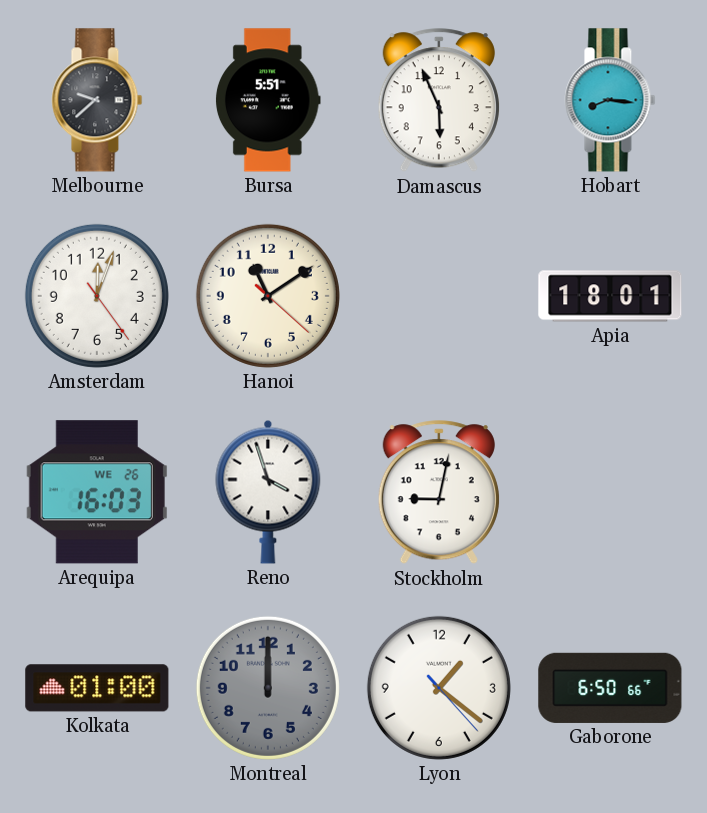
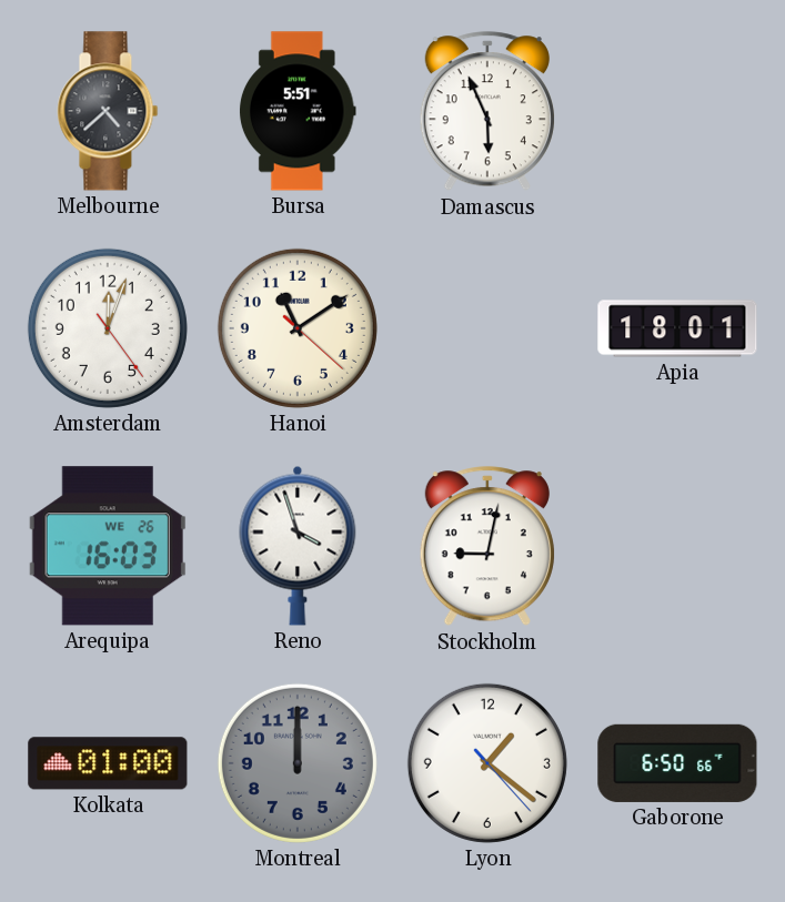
Melbourne: 9:38 -> 4:38
Hobart: 8:16 -> none
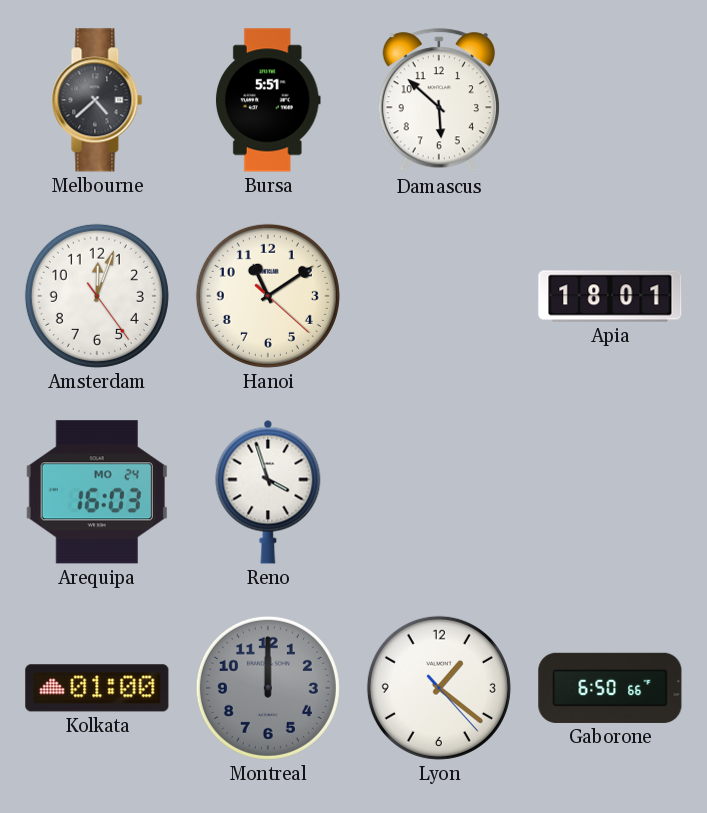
Damascus: 5:56 -> 5:52
Arequipa date: WE 26 -> MO 24
Stockholm: 9:02 -> none
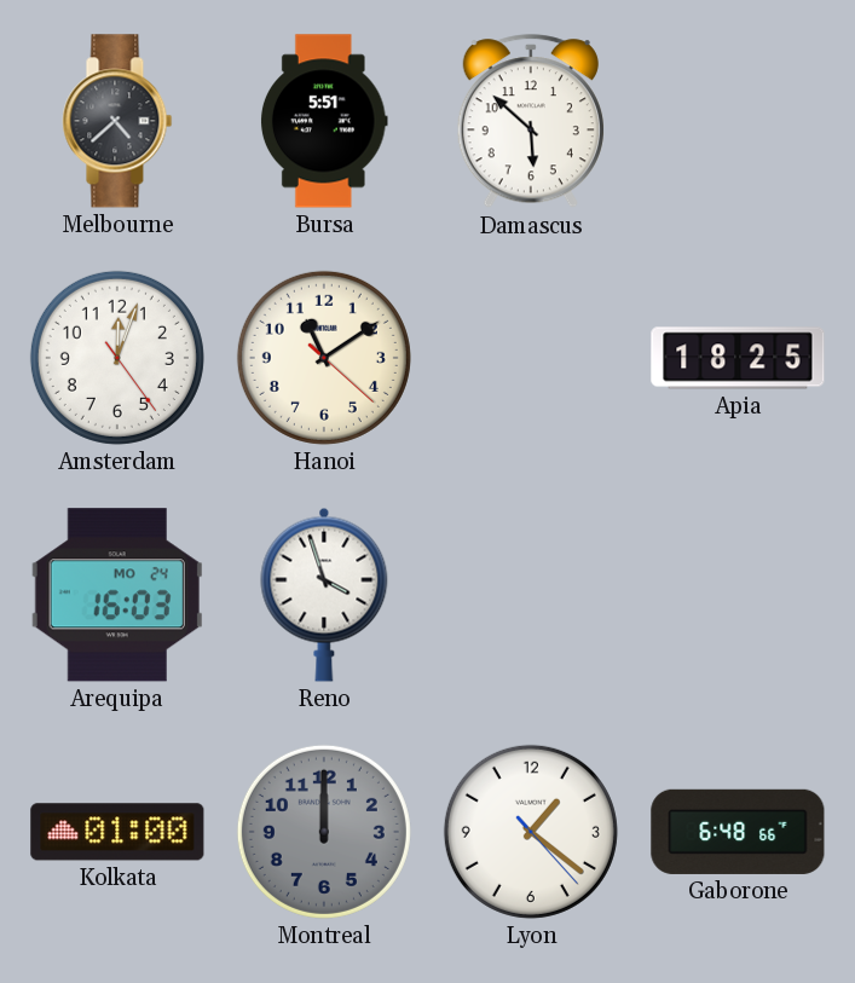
Apia: 18:01 -> 18:25
Gaborone: 6:50 -> 6:48
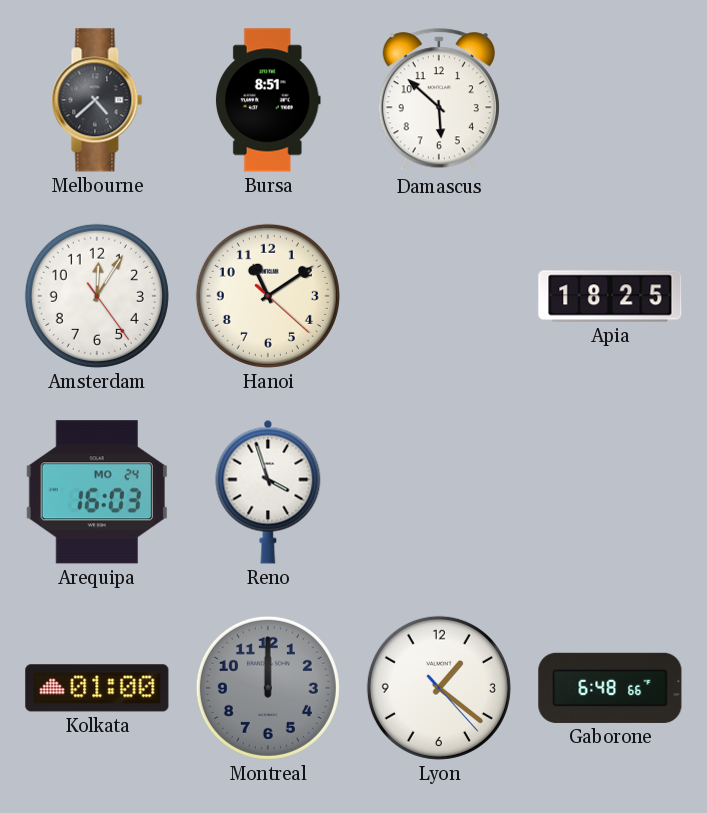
Bursa: 5:51 -> 8:51
Amsterdam: 12:03 -> 12:05
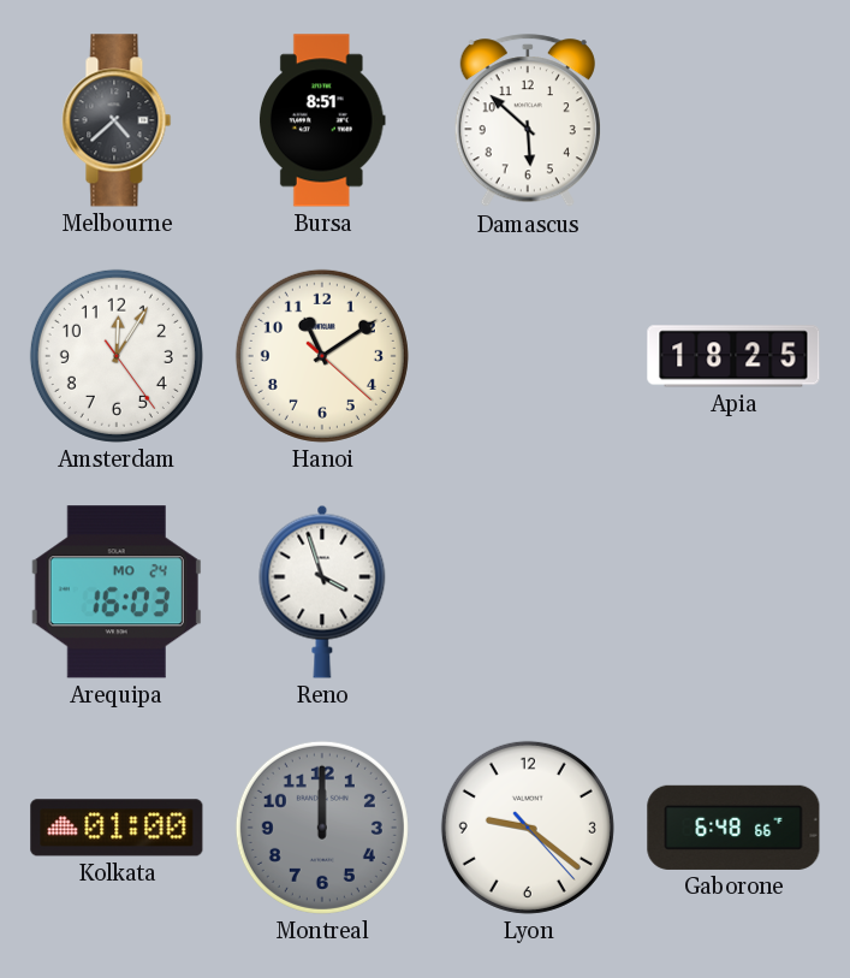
Lyon: 1:21 -> 9:21
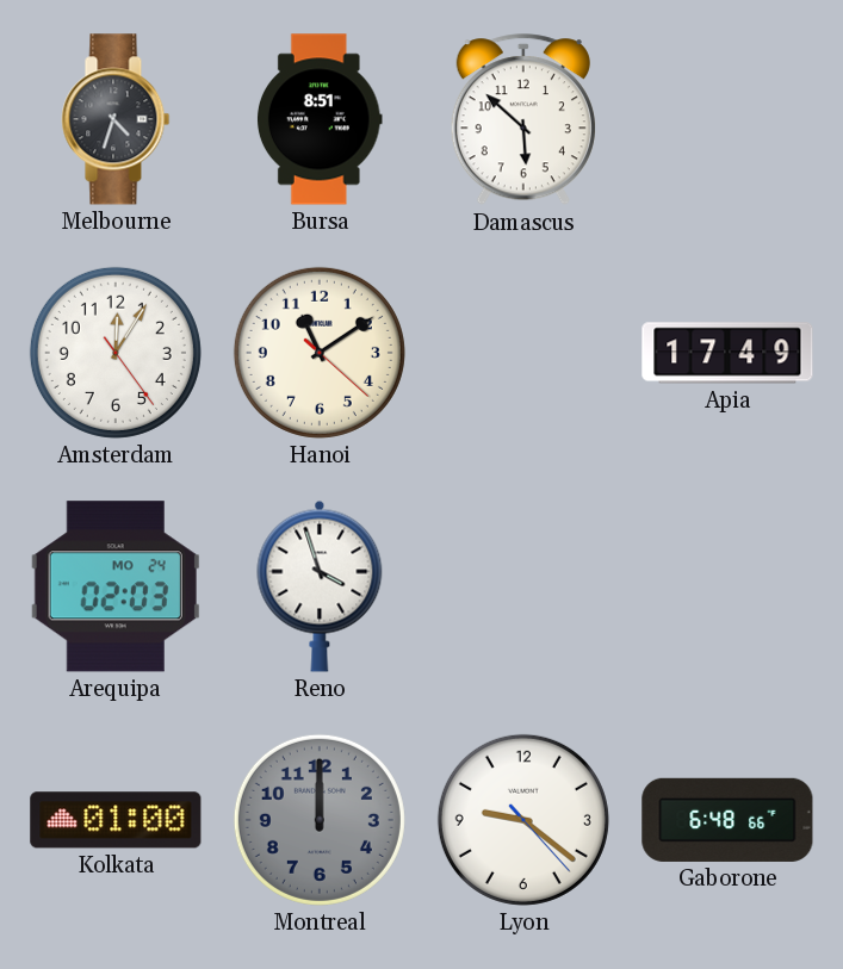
Melbourne: 4:38 -> 4:33
Apia: 18:25 -> 17:49
Arequipa: 16:03 -> 02:03
